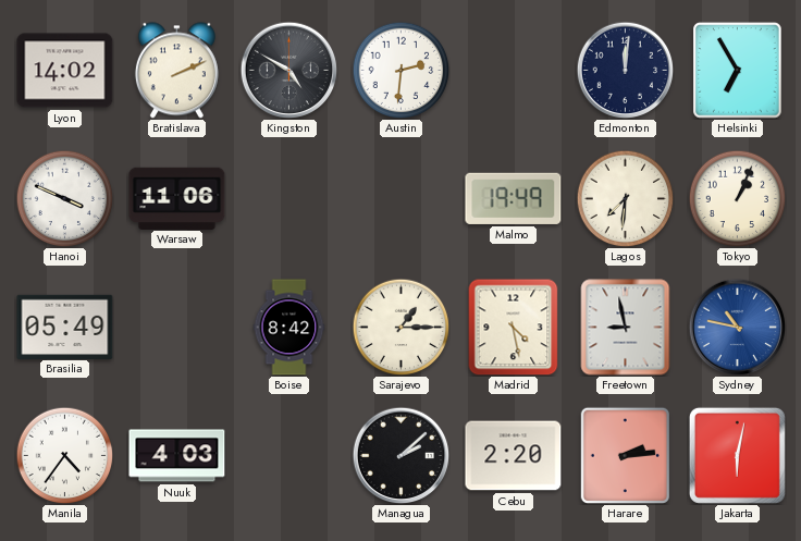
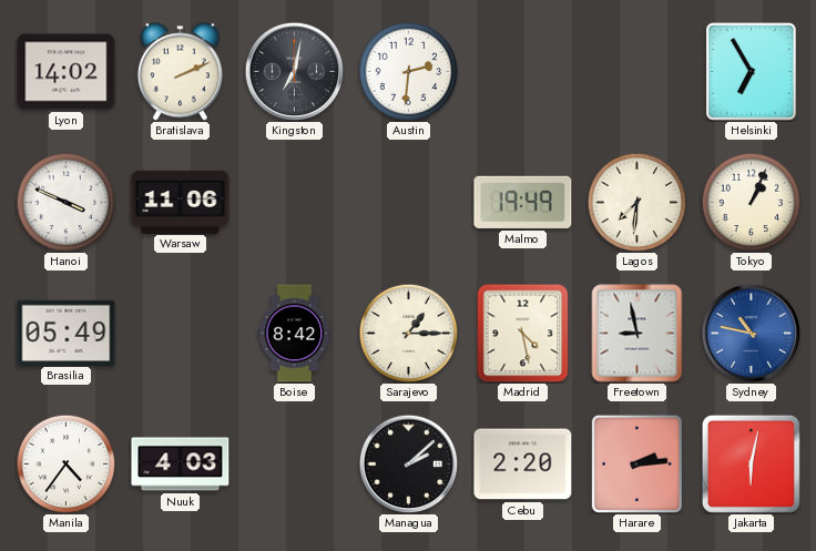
Kingston: 4:50 -> 7:02
Edmonton: 12:01 -> none
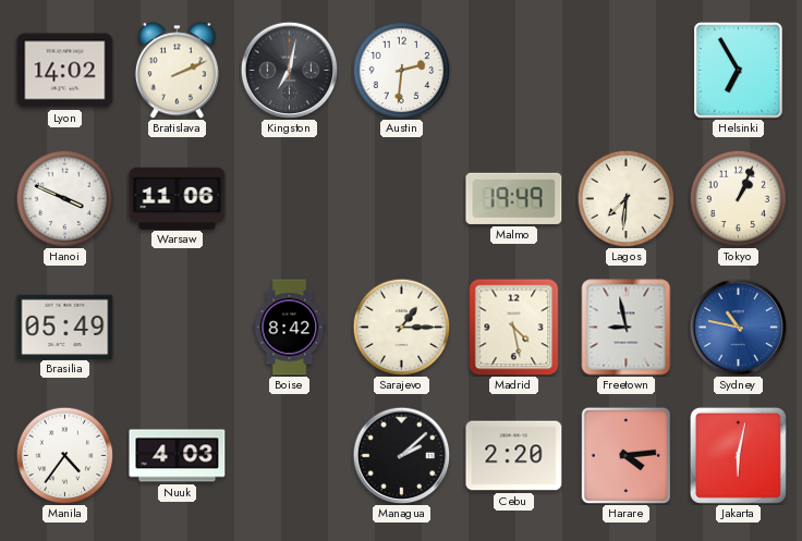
Harare: 2:14 -> 4:14
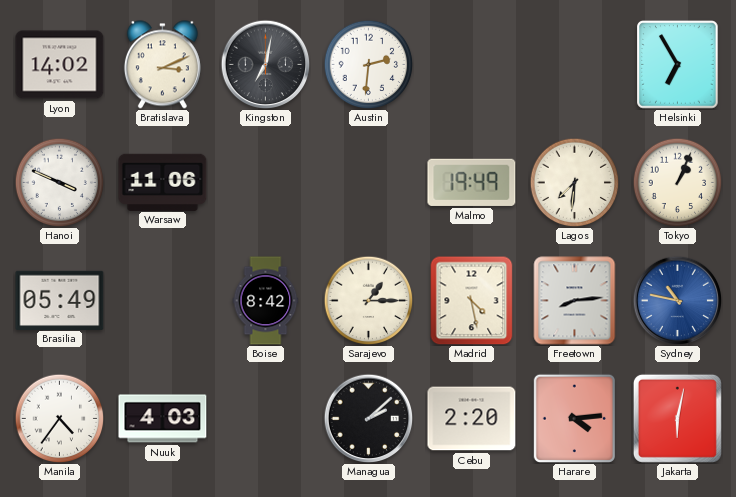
Bratislava: 2:11 -> 3:11
Freetown: 8:58 -> 8:14
